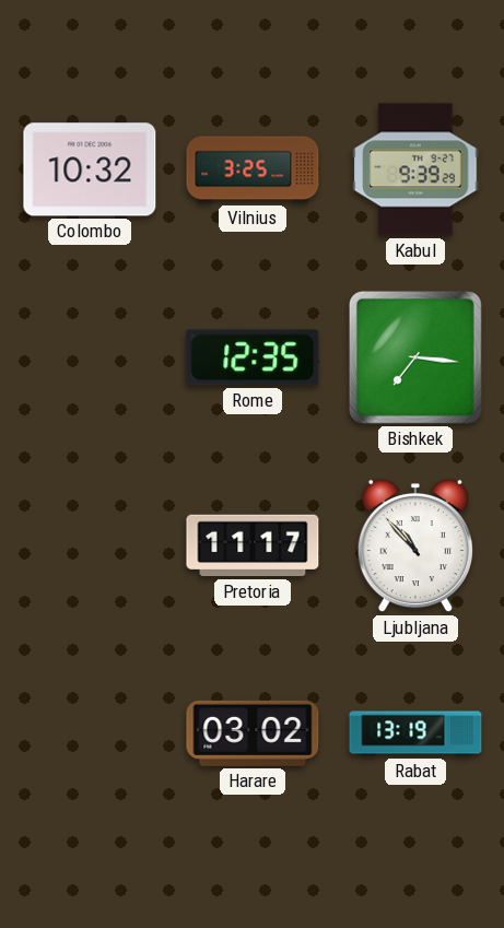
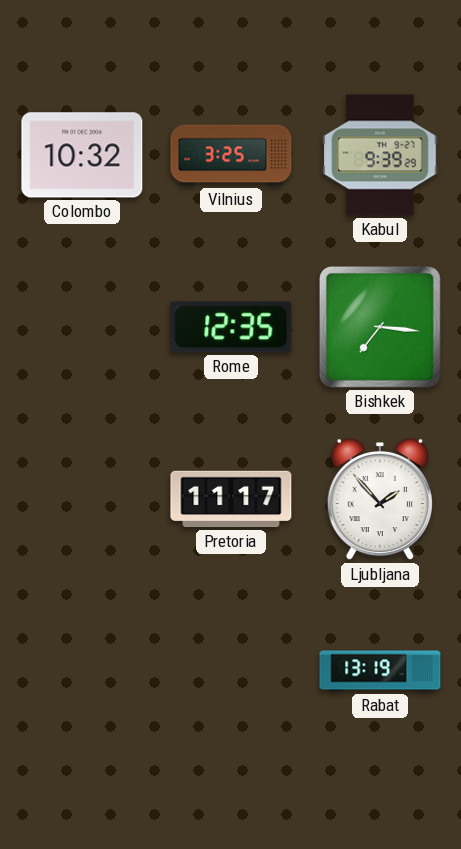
Ljubljana: 10:53 -> 1:53
Harare: 03:02 -> none
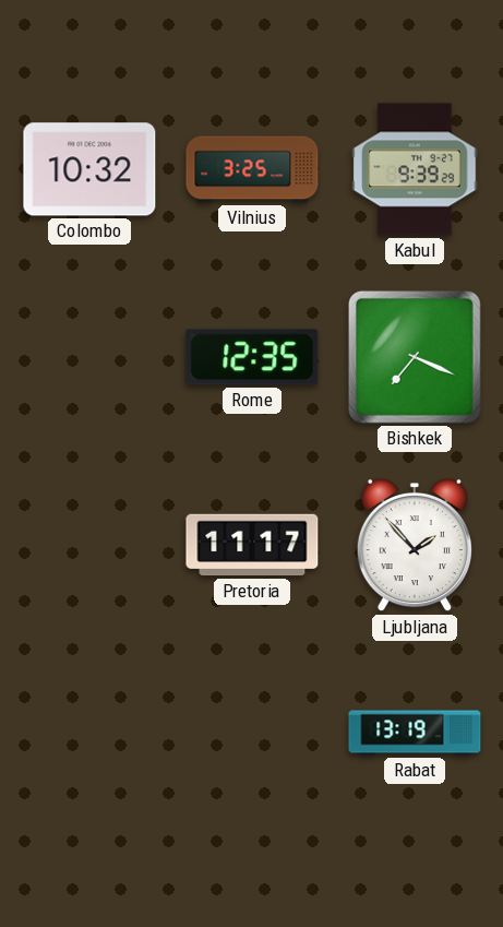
Bishkek: 7:16 -> 7:19
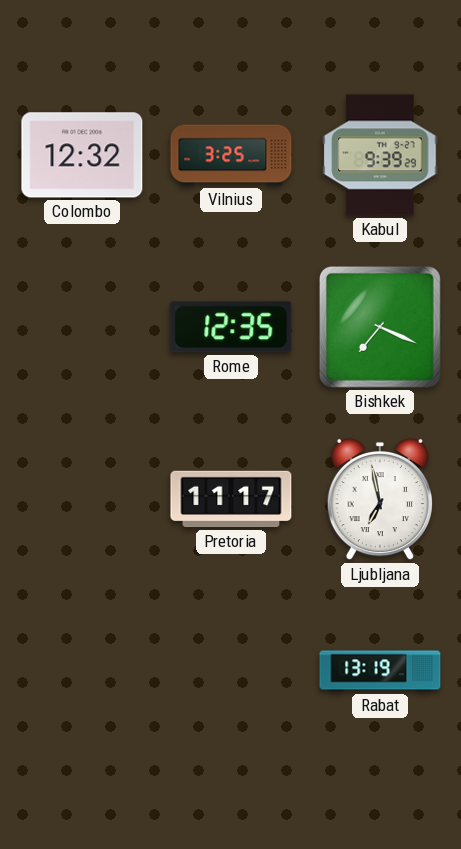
Colombo: 10:32 -> 12:32
Ljubljana: 1:53 -> 6:58
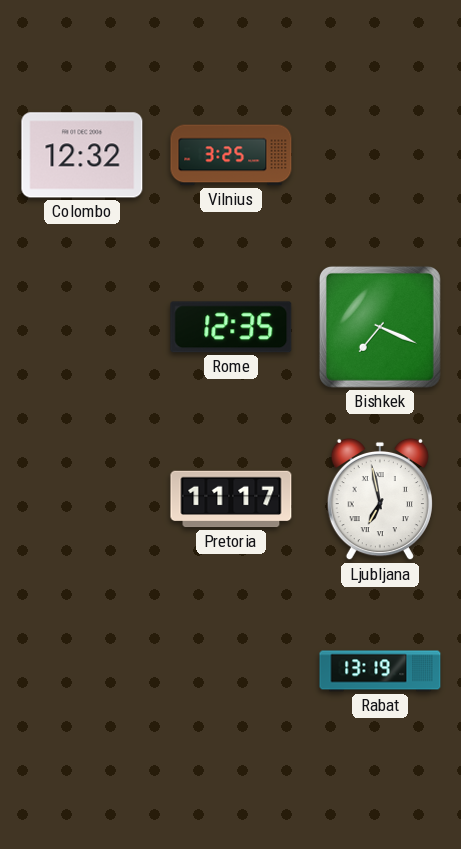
Kabul: 9:39 -> none
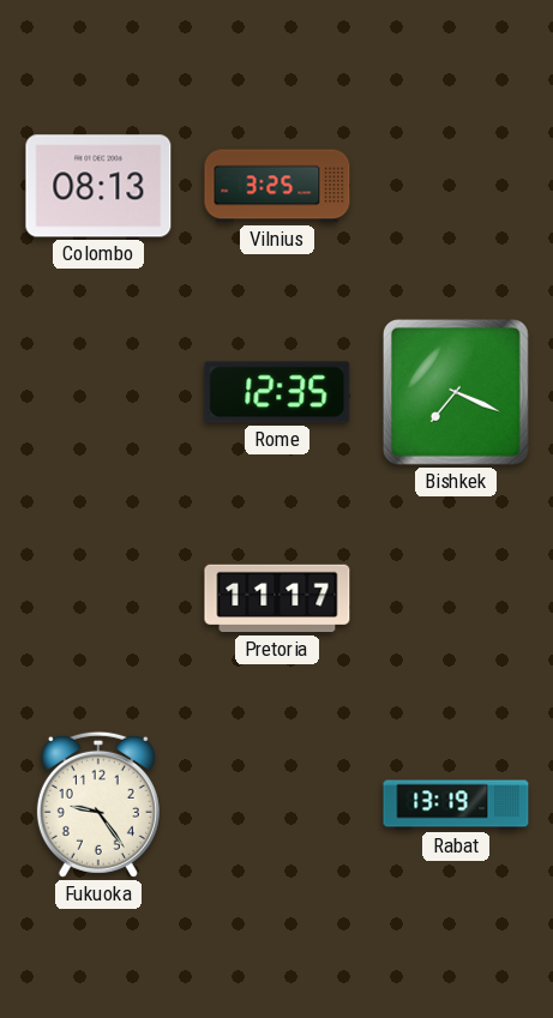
Colombo: 12:32 -> 08:13
Ljubljana: 6:58 -> none
Fukuoka: none -> 9:24
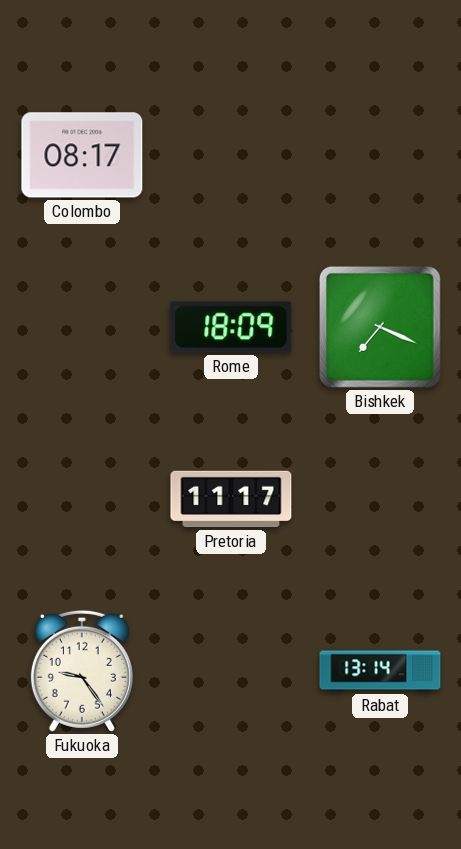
Colombo: 08:13 -> 08:17
Vilnius: 3:25 -> none
Rome: 12:35 -> 18:09
Rabat: 13:19 -> 13:14
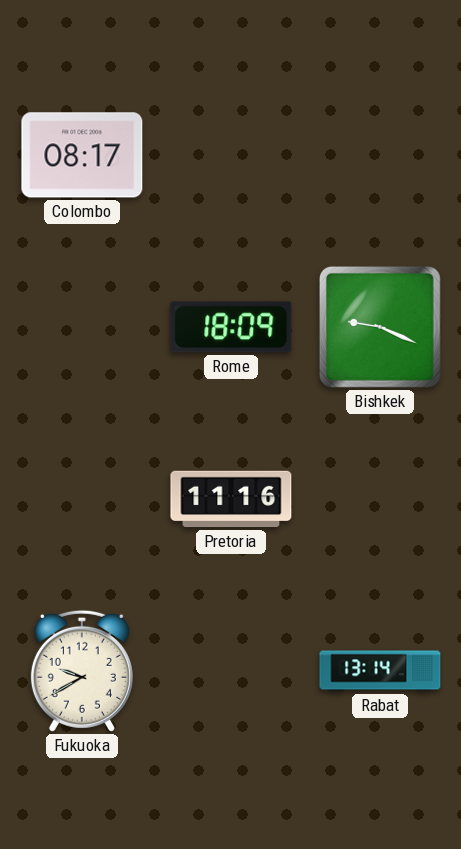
Bishkek: 7:19 -> 9:19
Pretoria: 11:17 -> 11:16
Fukuoka: 9:24 -> 9:40
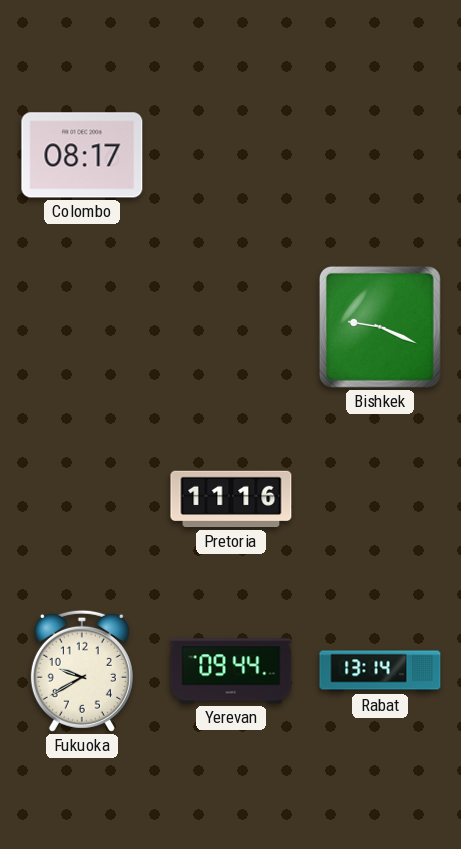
Rome: 18:09 -> none
Yerevan: none -> 09:44
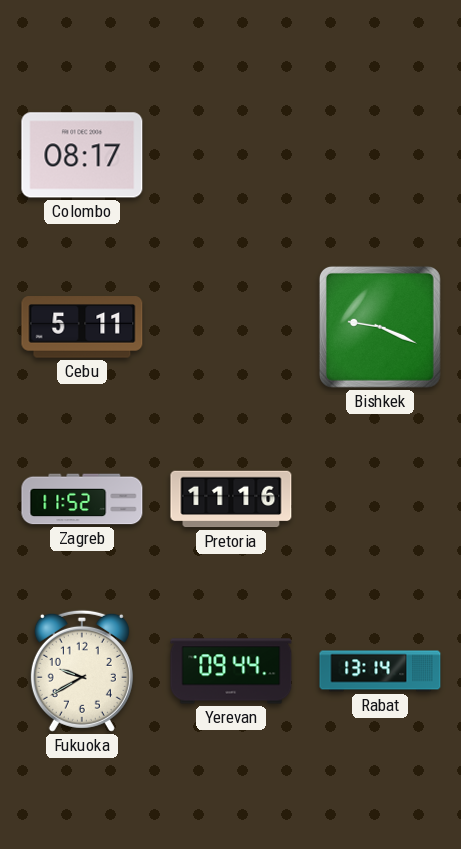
Cebu: none -> 5:11
Zagreb: none -> 11:52
